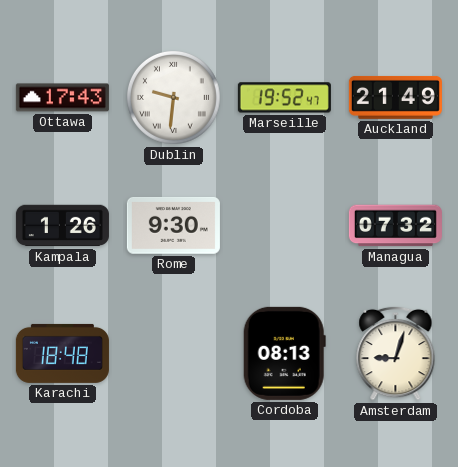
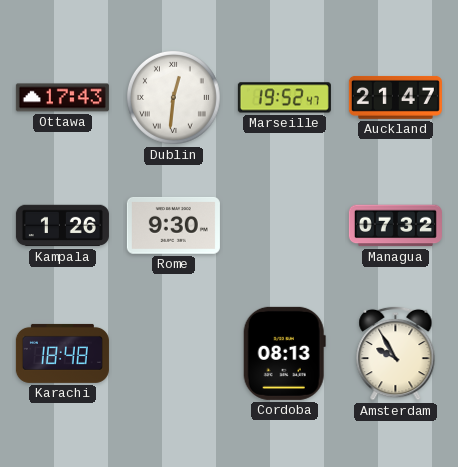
Dublin: 9:31 -> 12:31
Auckland: 21:49 -> 21:47
Amsterdam: 9:03 -> 9:55
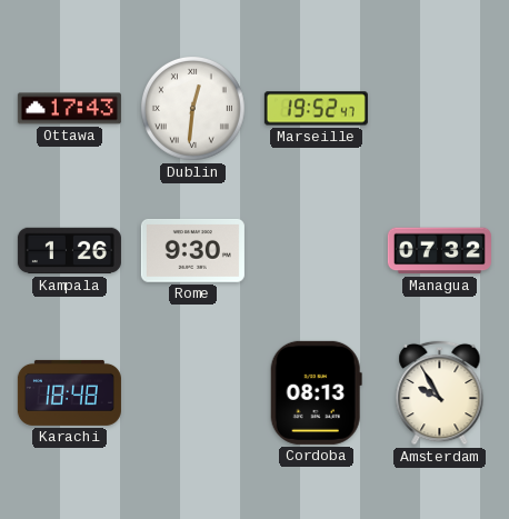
Auckland: 21:47 -> none
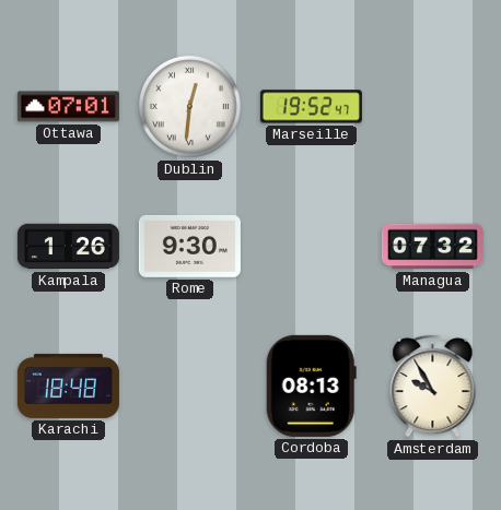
Ottawa: 17:43 -> 07:01
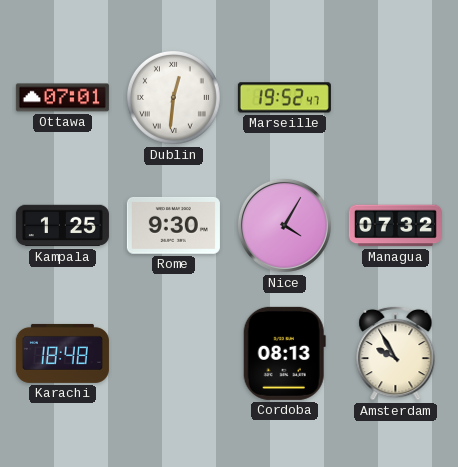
Kampala: 1:26 -> 1:25
Nice: none -> 4:05
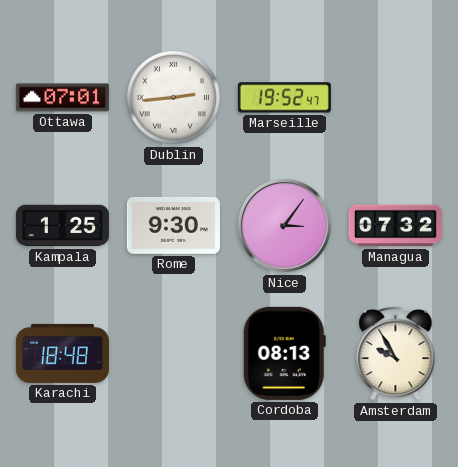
Dublin: 12:31 -> 2:44
Nice: 4:05 -> 3:06
